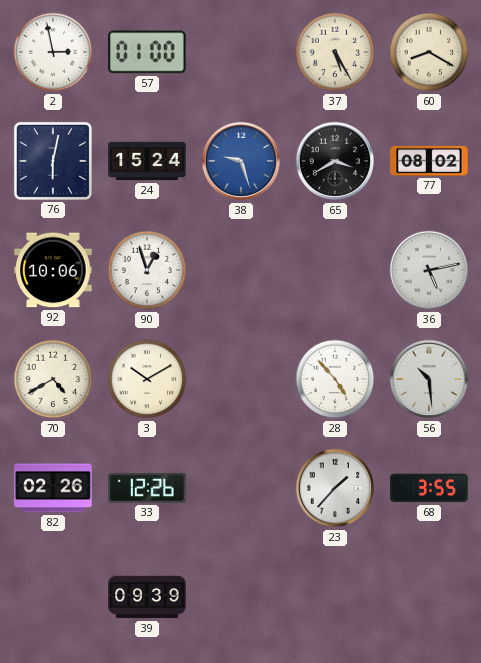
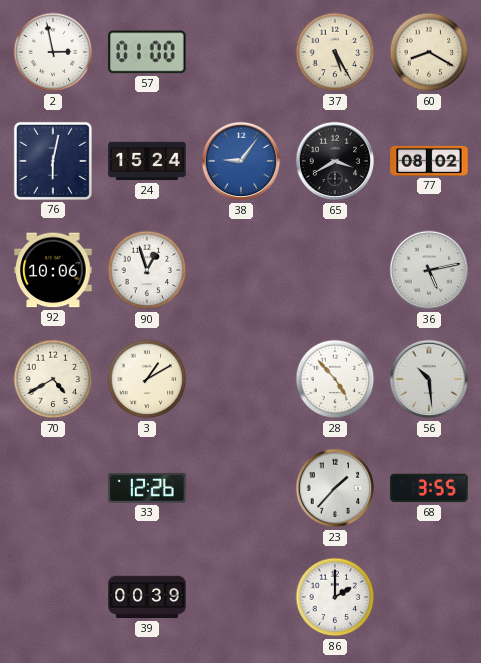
38: 9:27 -> 9:06
3: 10:10 -> 1:10
82: 02:26 -> none
39: 09:39 -> 00:39
86: none -> 2:00
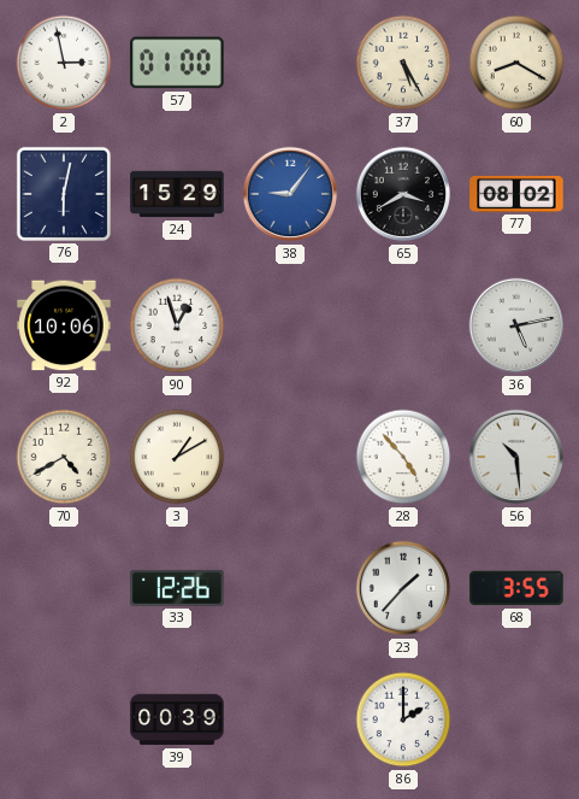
24: 15:24 -> 15:29
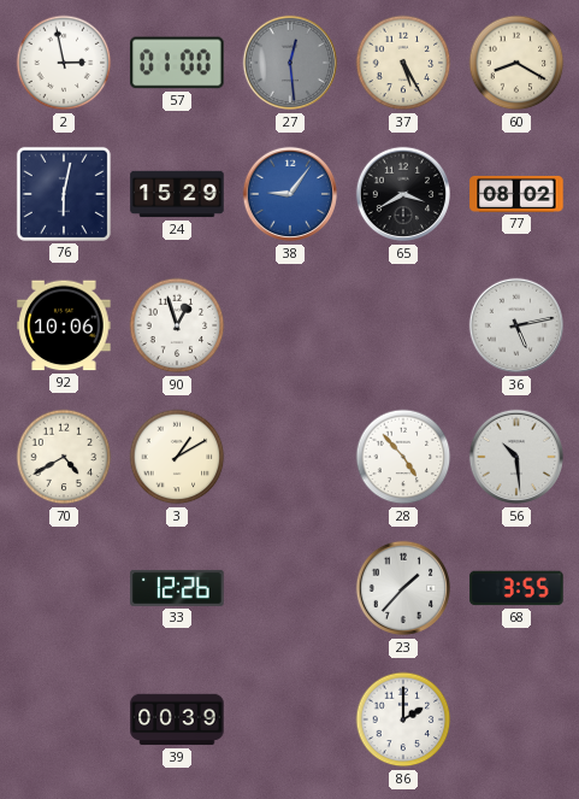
27: none -> 12:29
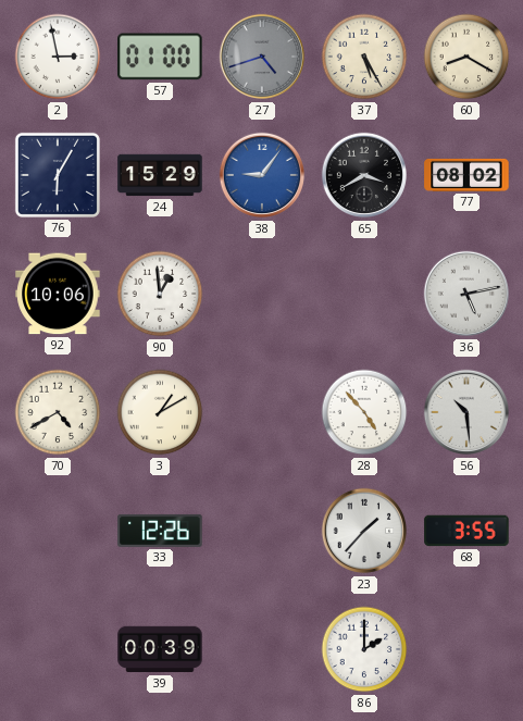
27: 12:29 -> 4:42
76: 6:02 -> 6:05
90: 12:57 -> 12:59
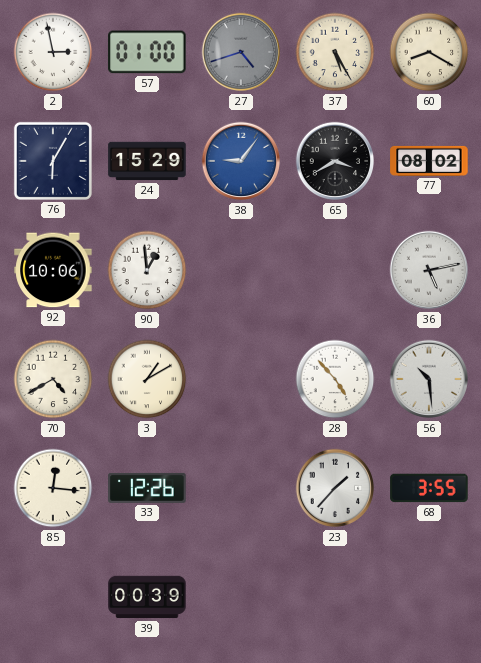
85: none -> 12:16
86: 2:00 -> none
